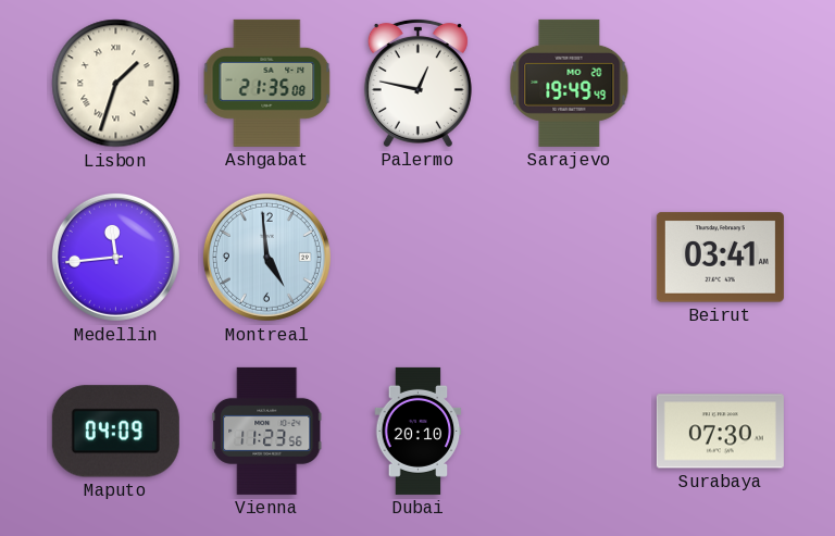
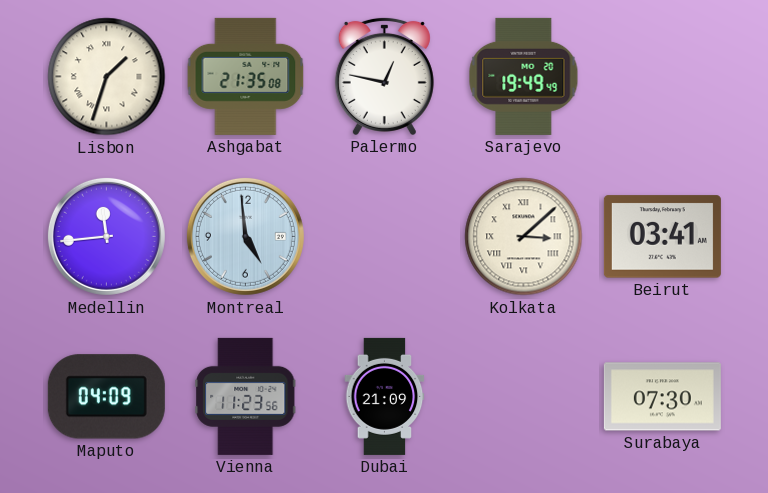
Kolkata: none -> 3:08
Dubai: 20:10 -> 21:09
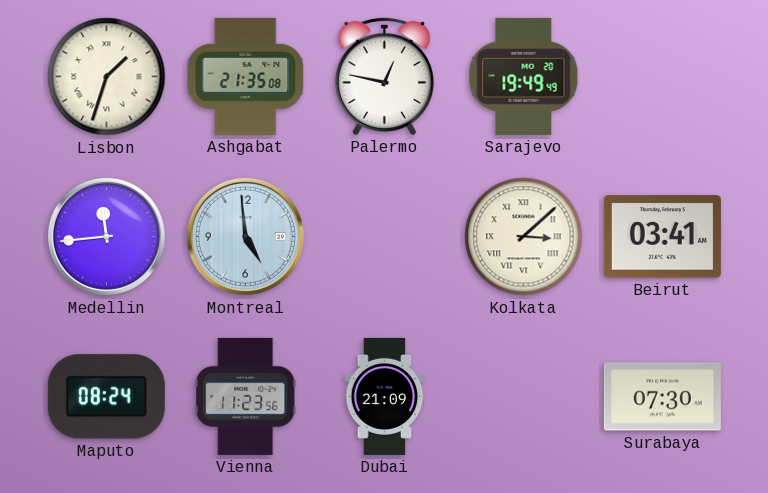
Maputo: 04:09 -> 08:24
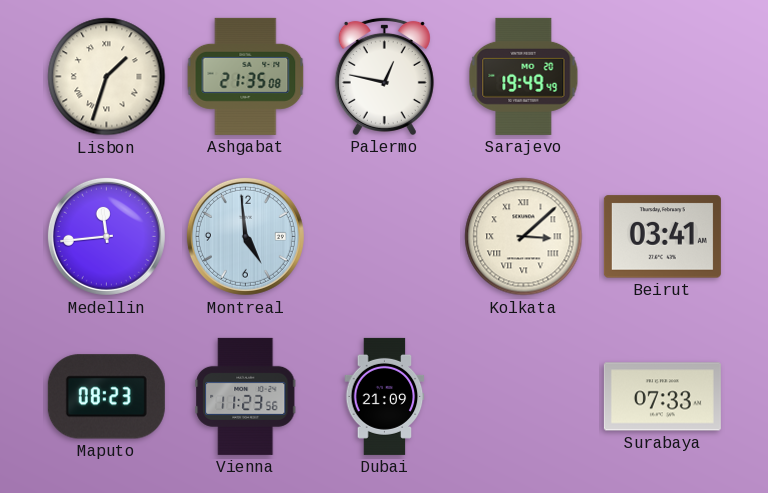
Maputo: 08:24 -> 08:23
Surabaya: 07:30 -> 07:33
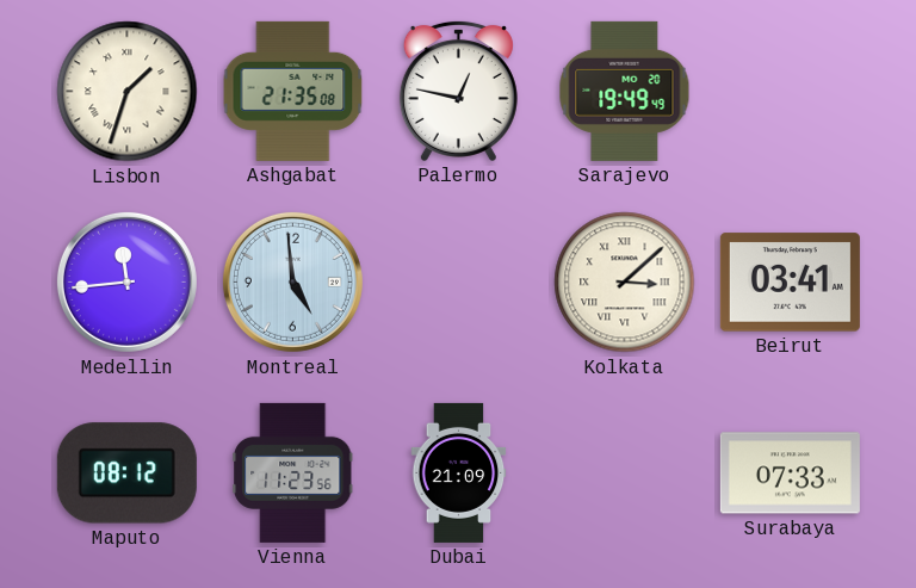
Maputo: 08:23 -> 08:12
